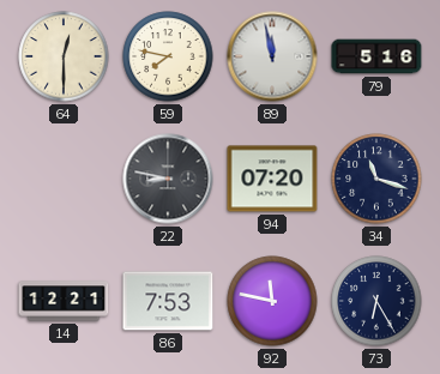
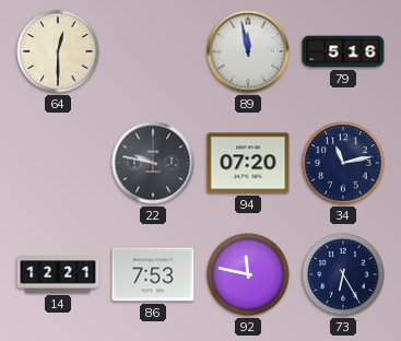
59: 7:47 -> none
22: 8:47 -> 9:47
34: 11:18 -> 11:13
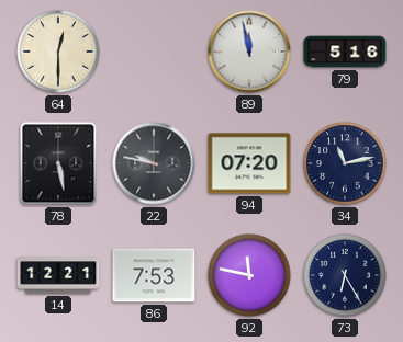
78: none -> 5:28
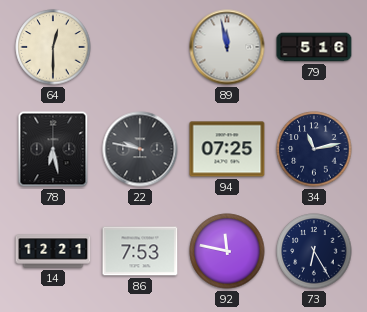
78: 5:28 -> 6:28
94: 07:20 -> 07:25
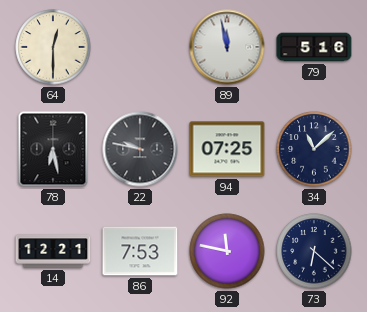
34: 11:13 -> 11:08
73: 6:25 -> 6:22
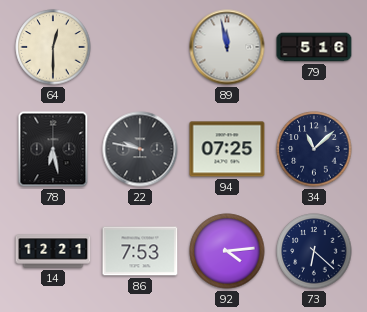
92: 11:47 -> 4:14
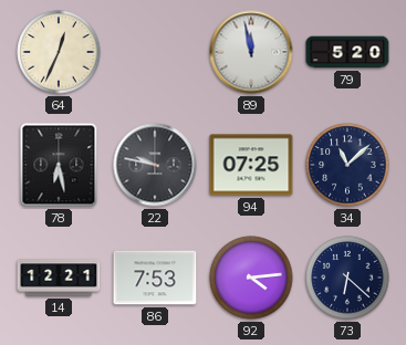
64: 12:30 -> 12:34
79: 5:16 -> 5:20
